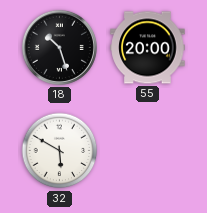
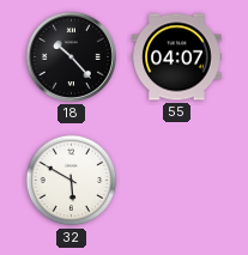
18: 10:27 -> 10:23
55: 20:00 -> 04:07
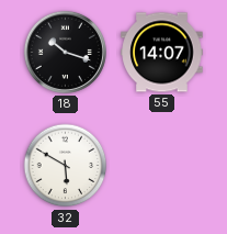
18: 10:23 -> 10:18
55: 04:07 -> 14:07
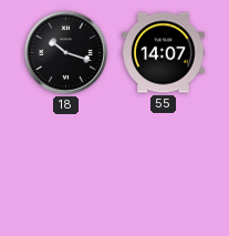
32: 5:50 -> none
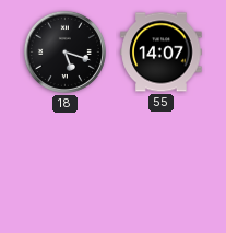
18: 10:18 -> 5:18
